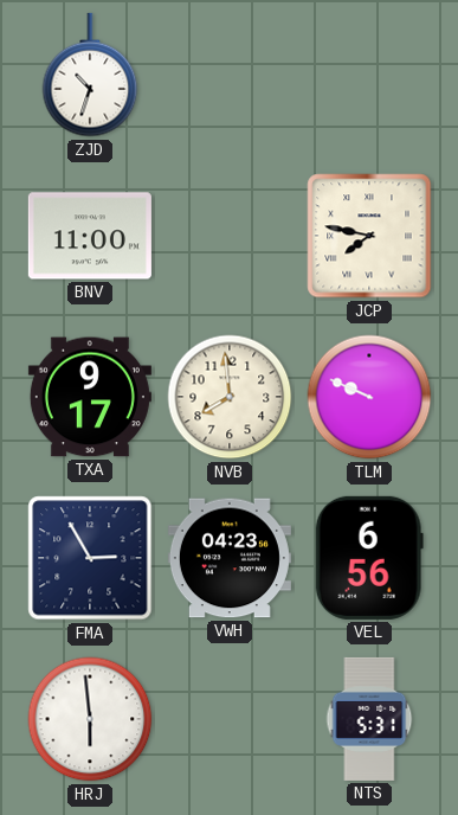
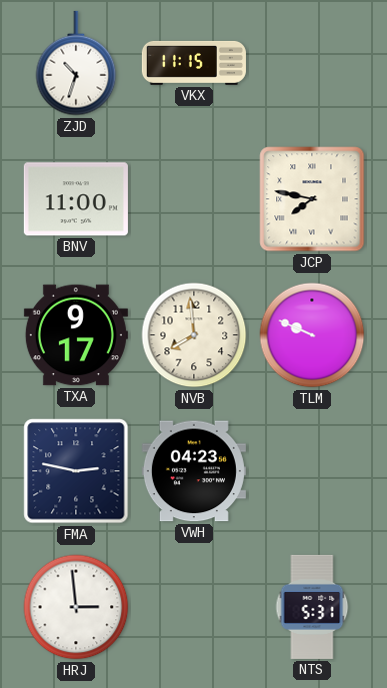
VKX: none -> 11:15
FMA: 2:55 -> 2:47
VEL: 6:56 -> none
HRJ: 5:59 -> 2:59
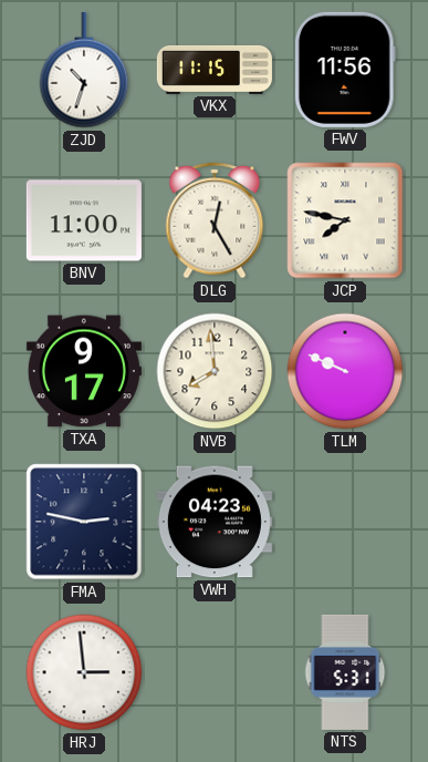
FWV: none -> 11:56
DLG: none -> 12:25
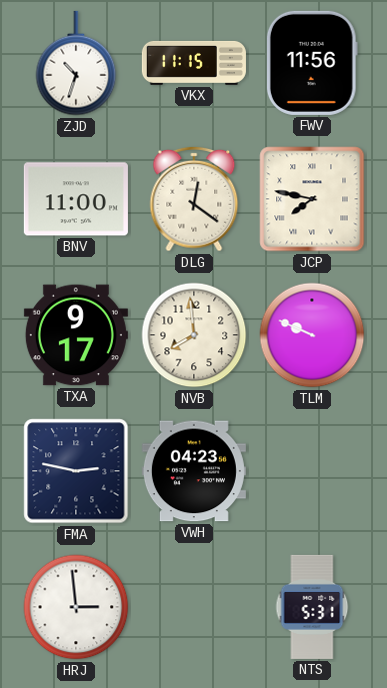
DLG: 12:25 -> 12:21
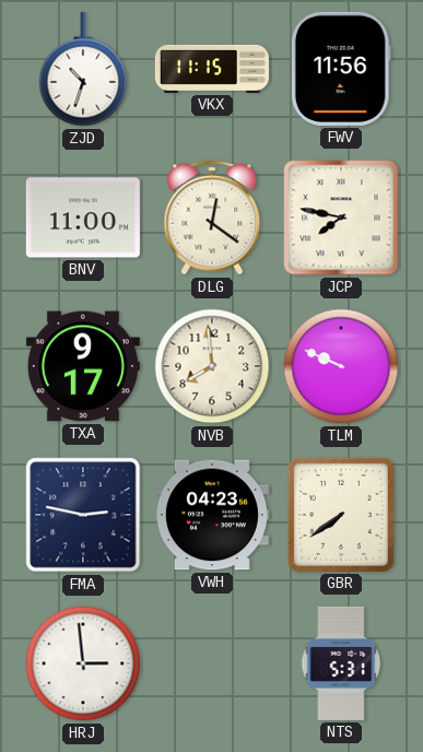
GBR: none -> 7:39
